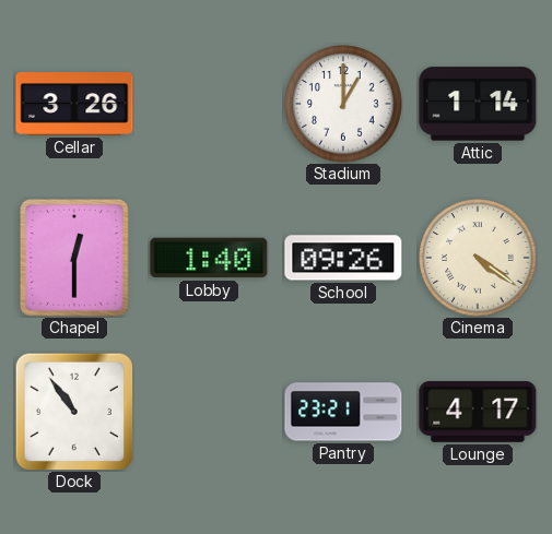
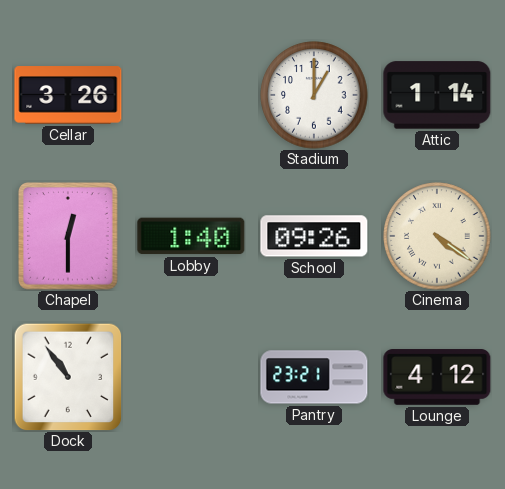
Lounge: 4:17 -> 4:12
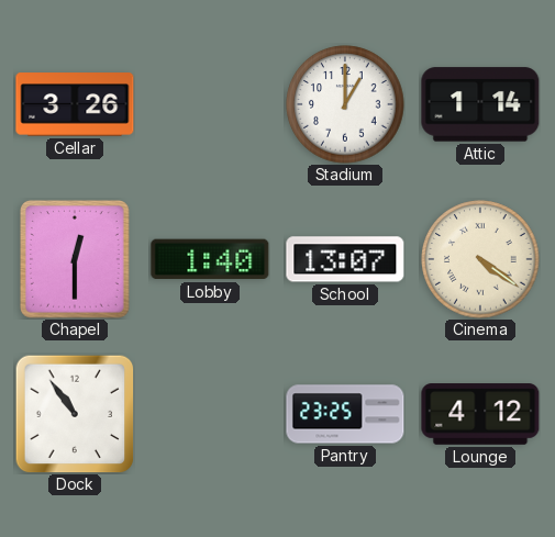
School: 09:26 -> 13:07
Pantry: 23:21 -> 23:25
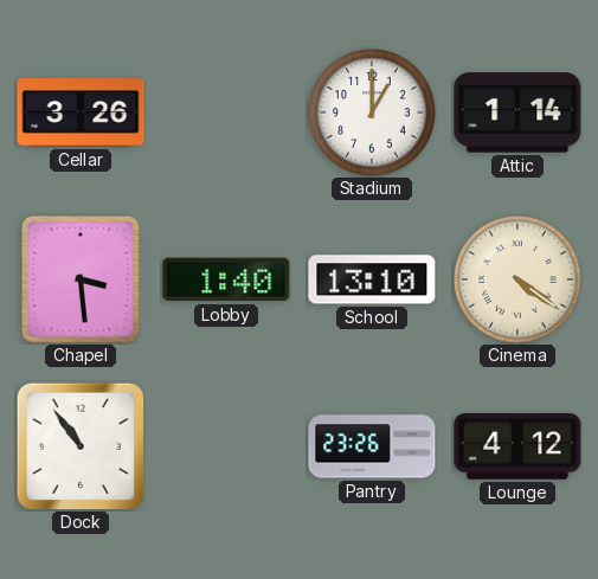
Chapel: 12:30 -> 3:29
School: 13:07 -> 13:10
Pantry: 23:25 -> 23:26
